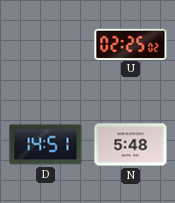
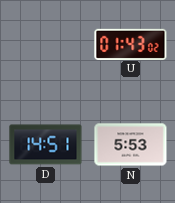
U: 02:25 -> 01:43
N: 5:48 -> 5:53
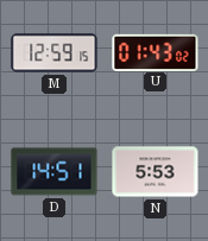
M: none -> 12:59
